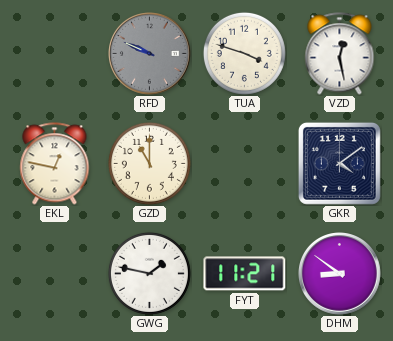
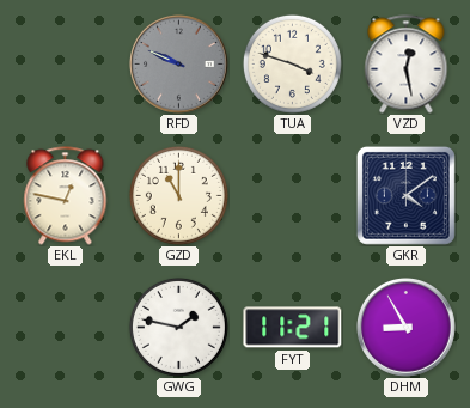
DHM: 8:51 -> 8:55
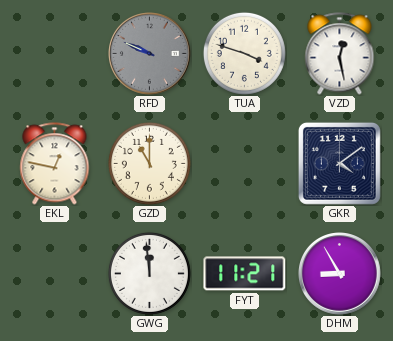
GWG: 1:47 -> 11:59
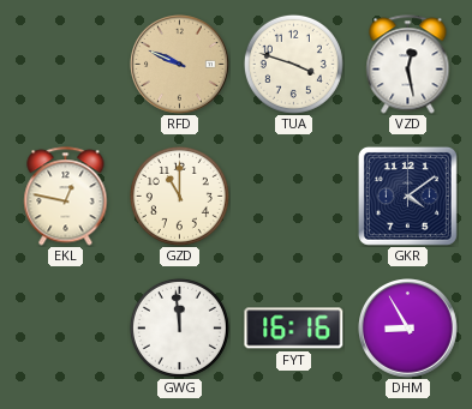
RFD dial: grey -> champagne
FYT: 11:21 -> 16:16
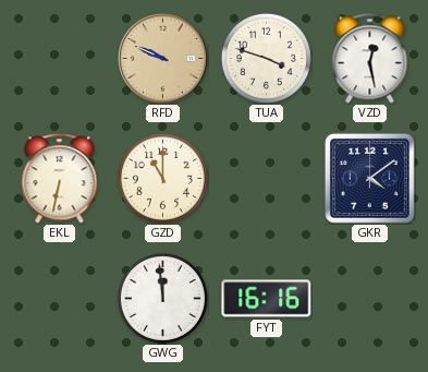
EKL: 12:47 -> 6:32
DHM: 8:55 -> none
